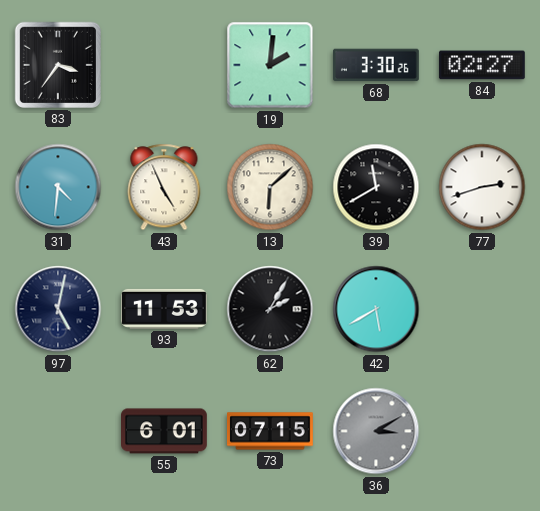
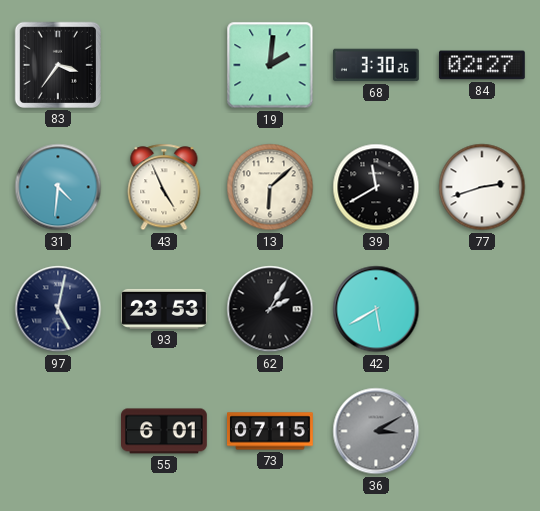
93: 11:53 -> 23:53
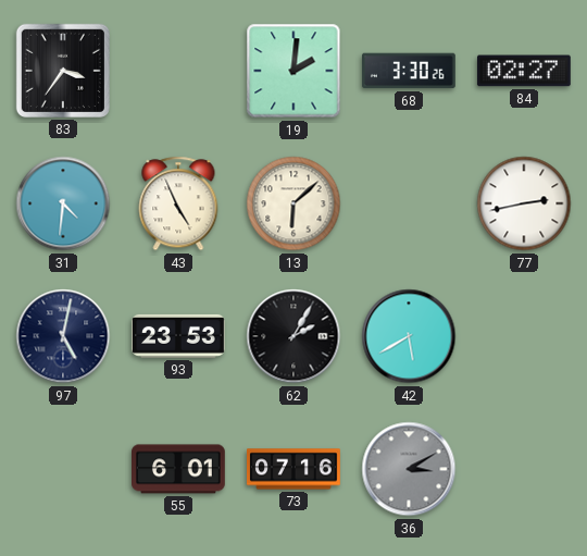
39: 11:40 -> none
77: 2:42 -> 2:43
73: 07:15 -> 07:16
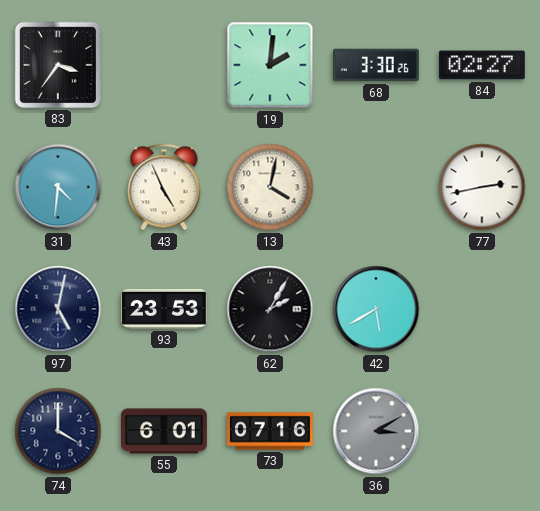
13: 6:08 -> 4:02
74: none -> 4:00
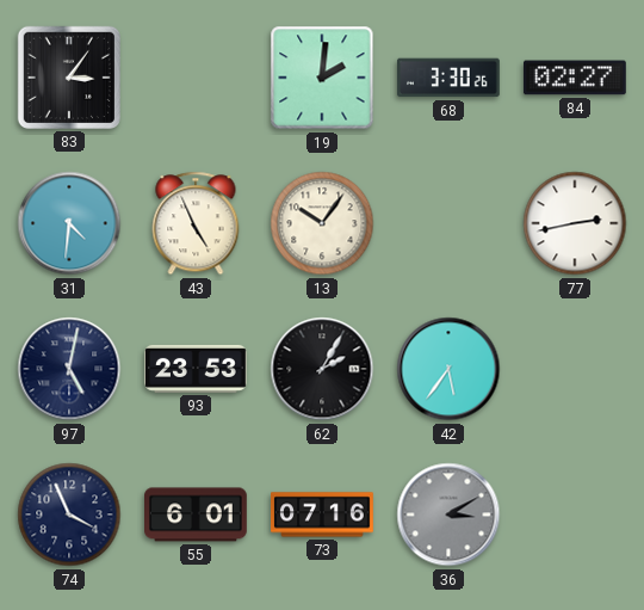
83: 3:36 -> 3:06
13: 4:02 -> 10:06
42: 5:40 -> 5:36
74: 4:00 -> 3:56
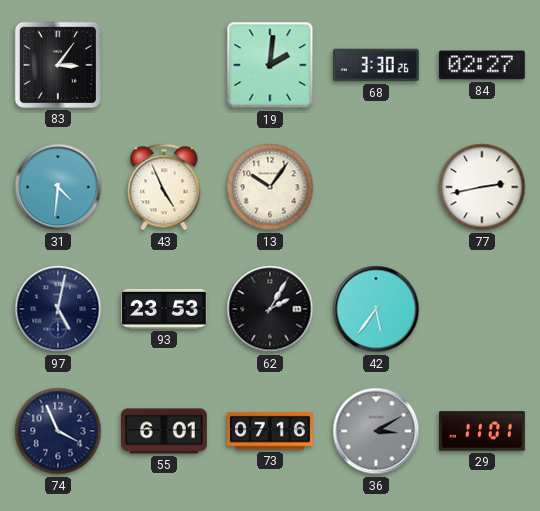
29: none -> 11:01
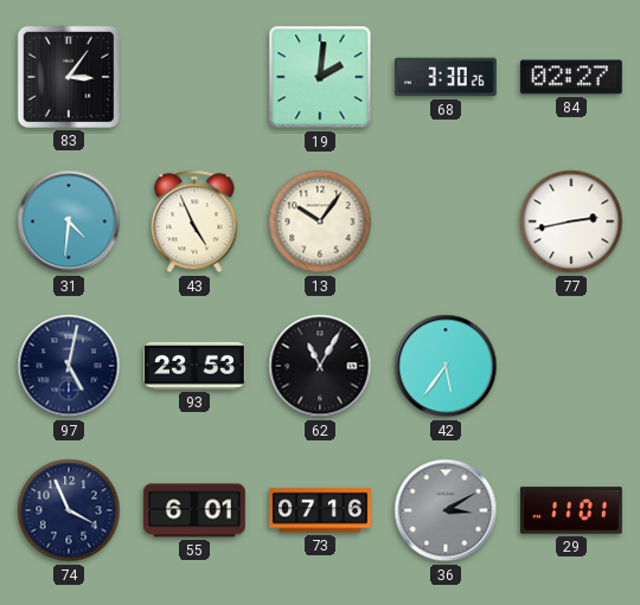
62: 2:05 -> 11:05
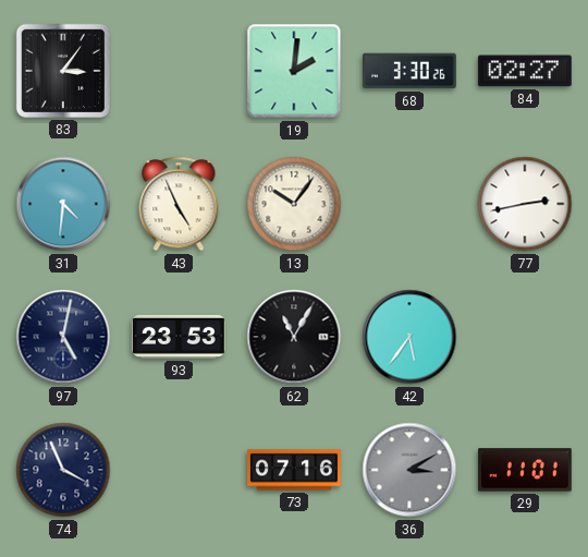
55: 6:01 -> none
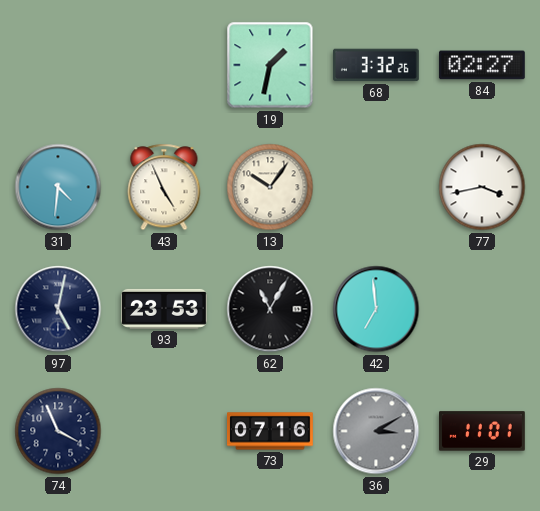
83: 3:06 -> none
19: 2:01 -> 1:32
68: 3:30 -> 3:32
77: 2:43 -> 3:43
42: 5:36 -> 6:59
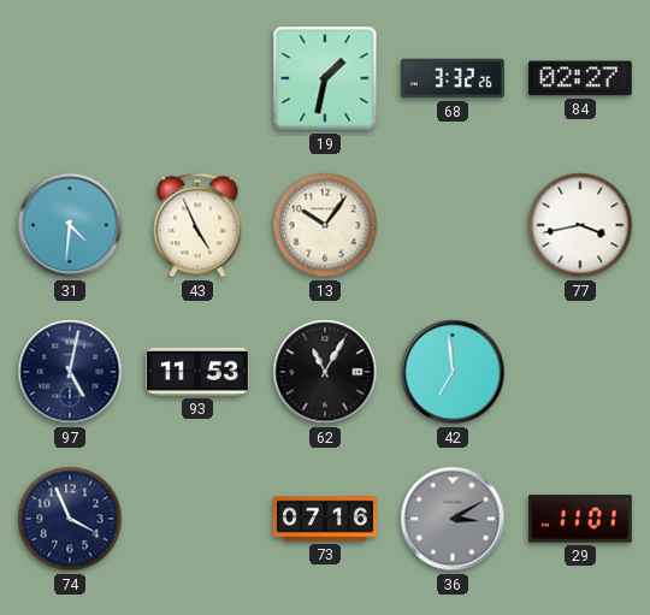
93: 23:53 -> 11:53
